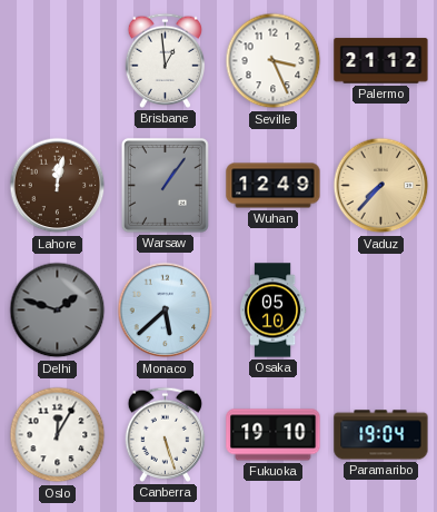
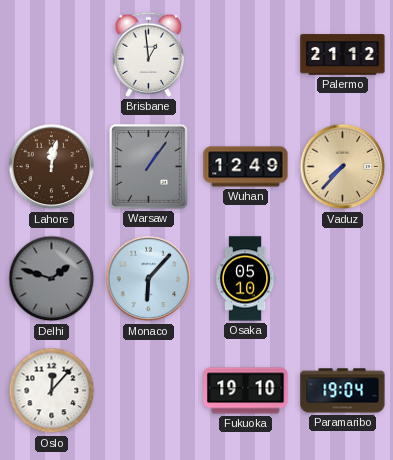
Seville: 3:26 -> none
Monaco: 5:38 -> 6:07
Oslo: 12:05 -> 12:07
Canberra: 5:27 -> none
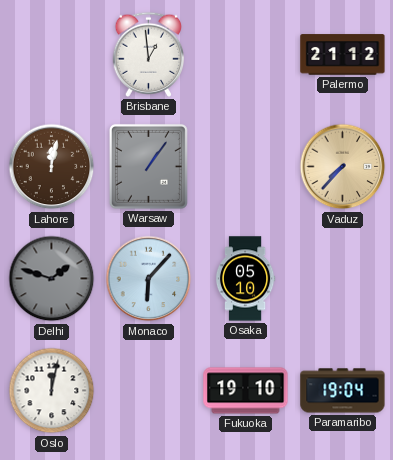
Wuhan: 12:49 -> none
Oslo: 12:07 -> 12:02
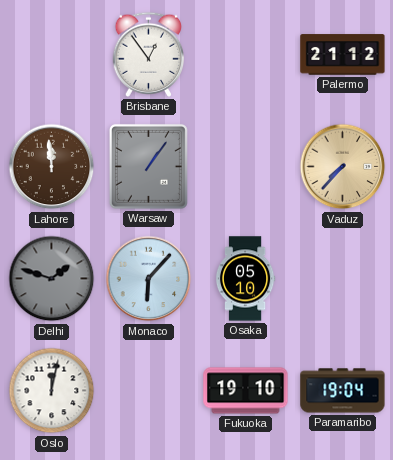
Brisbane: 12:59 -> 12:54
Lahore: 12:02 -> 11:59
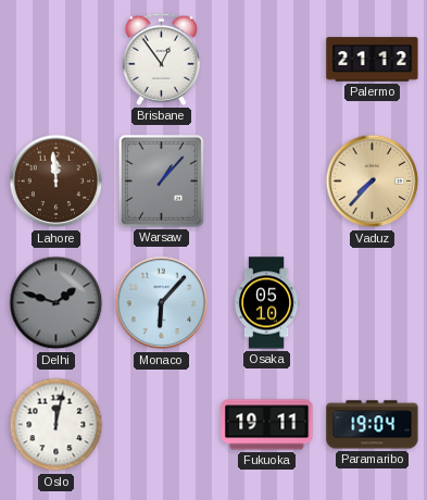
Warsaw: 1:06 -> 1:07
Fukuoka: 19:10 -> 19:11
